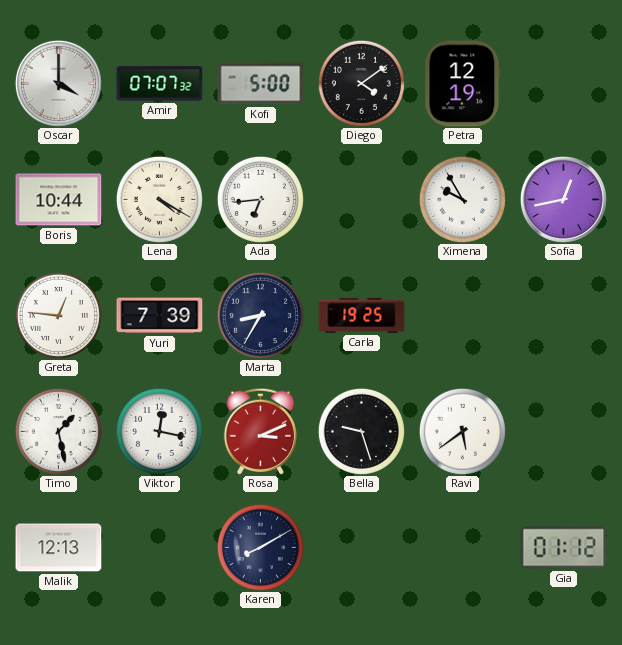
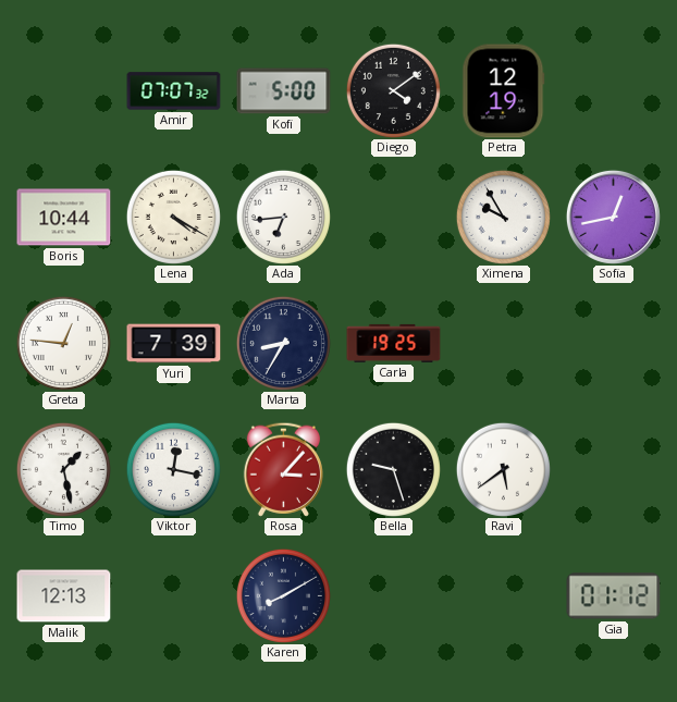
Oscar: 4:00 -> none
Rosa: 3:11 -> 3:07
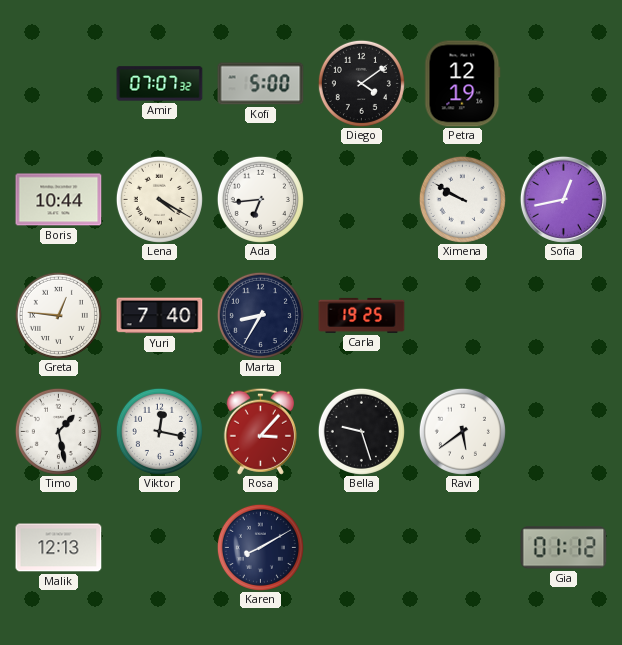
Ximena: 9:55 -> 9:50
Yuri: 7:39 -> 7:40
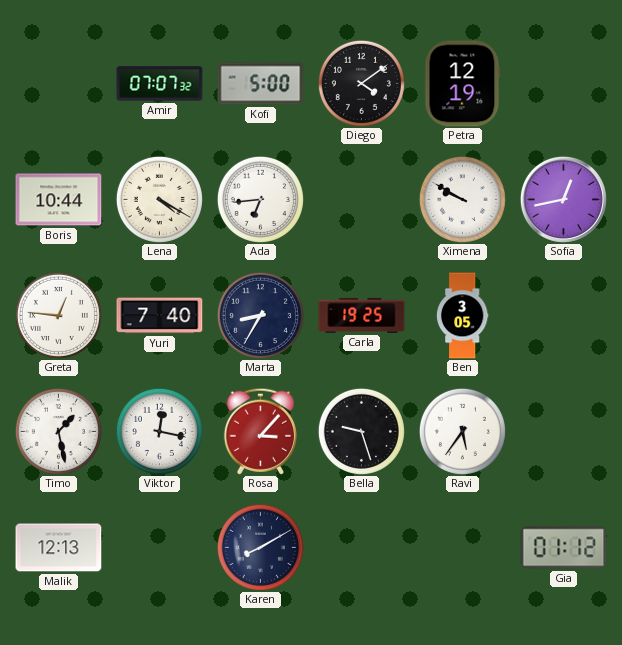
Ben: none -> 3:05
Ravi: 5:39 -> 5:36
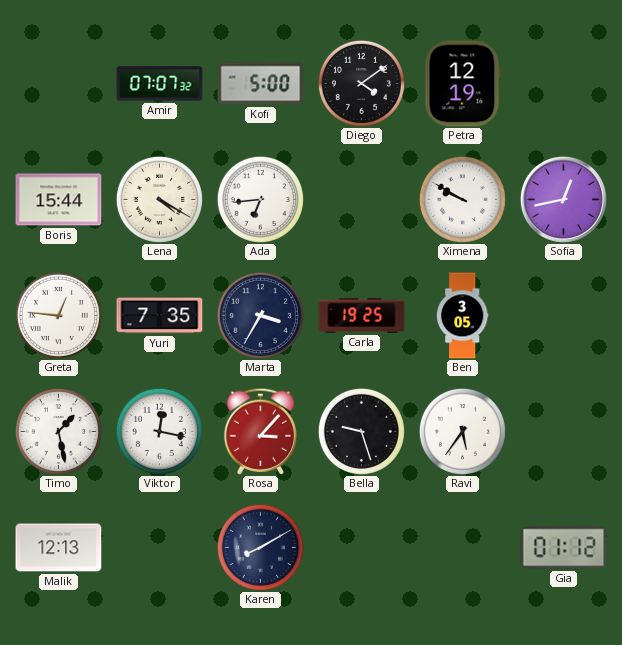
Boris: 10:44 -> 15:44
Yuri: 7:40 -> 7:35
Marta: 8:35 -> 3:35
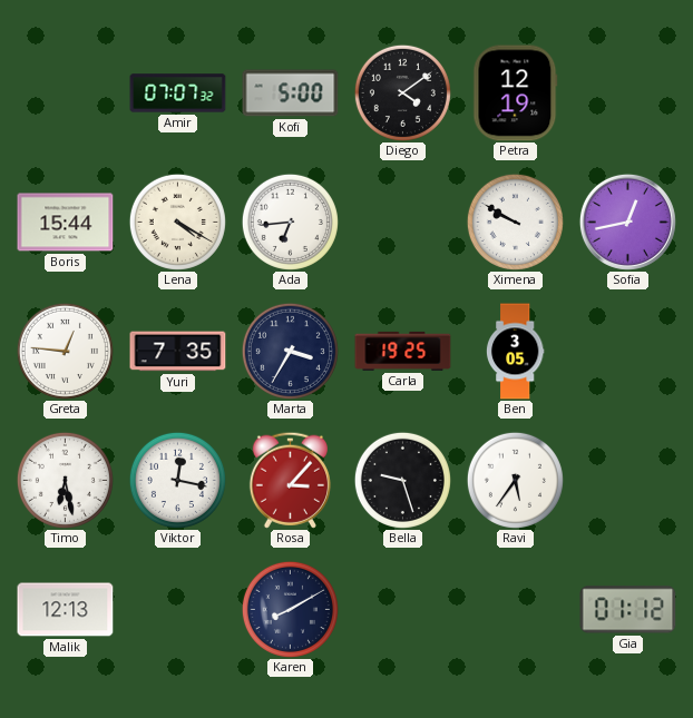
Timo: 1:28 -> 6:28
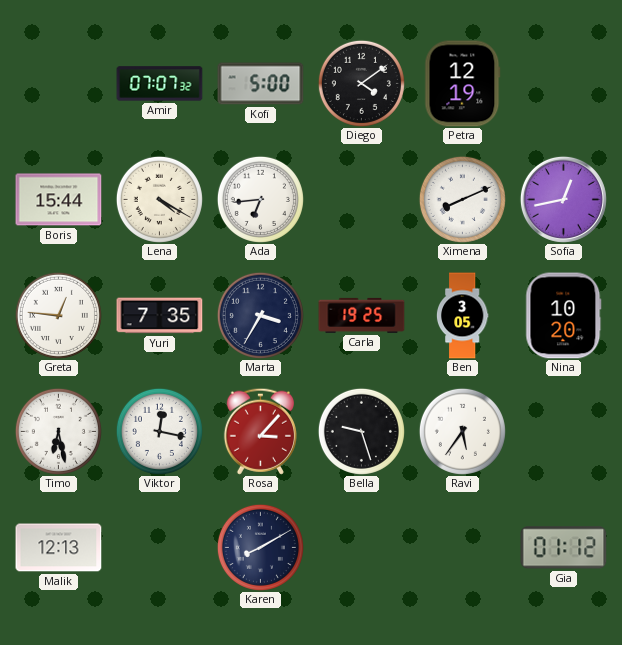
Ximena: 9:50 -> 8:11
Nina: none -> 10:20
